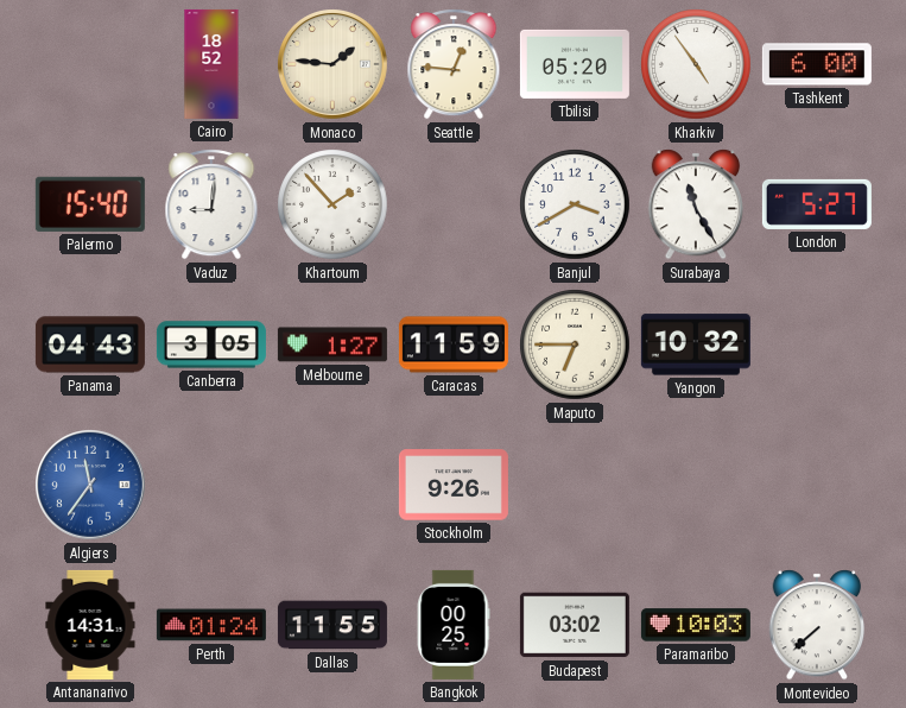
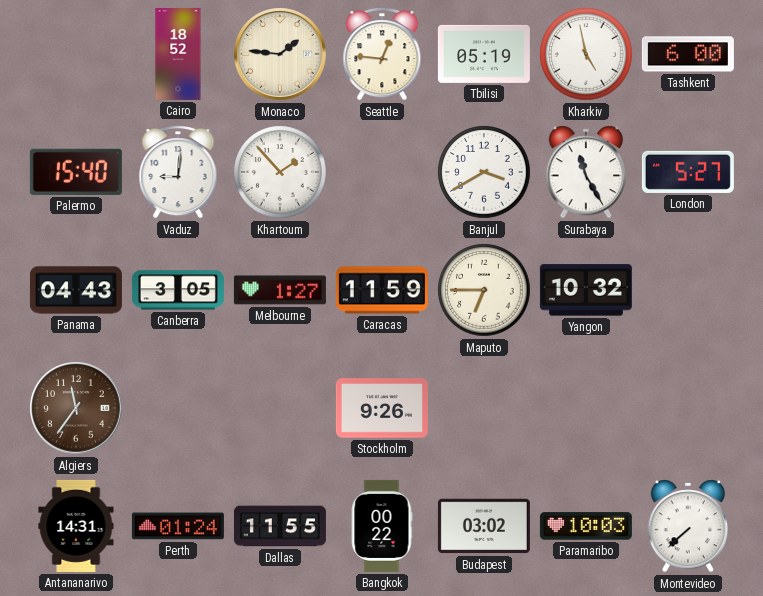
Tbilisi: 05:20 -> 05:19
Kharkiv: 4:54 -> 4:58
Algiers dial: blue -> brown
Bangkok: 00:25 -> 00:22
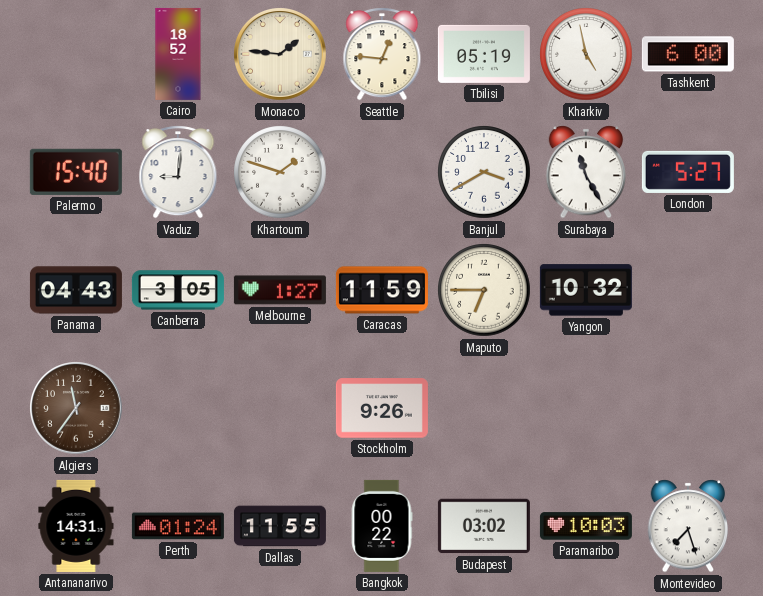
Khartoum: 1:53 -> 1:48
Montevideo: 7:38 -> 7:27
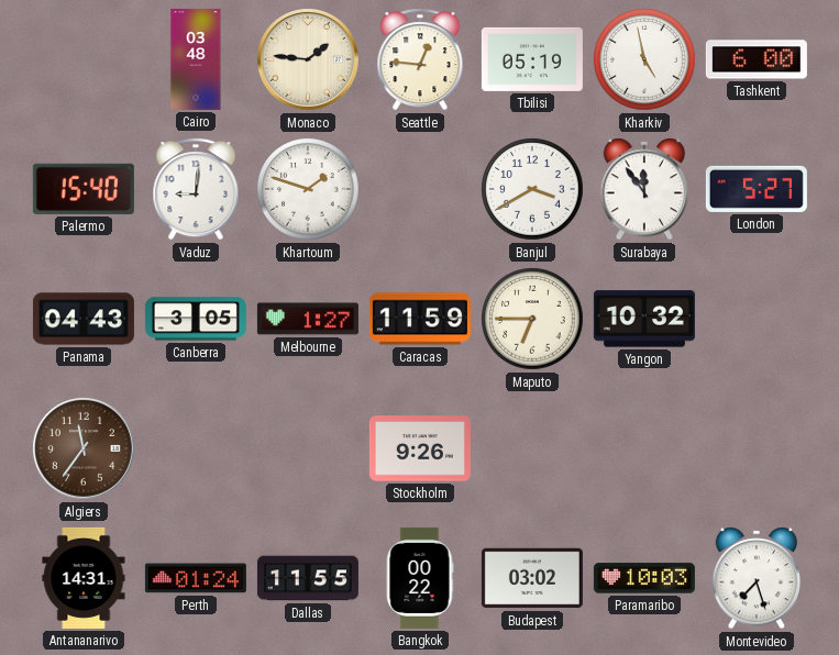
Cairo: 18:52 -> 03:48
Surabaya: 11:25 -> 11:54
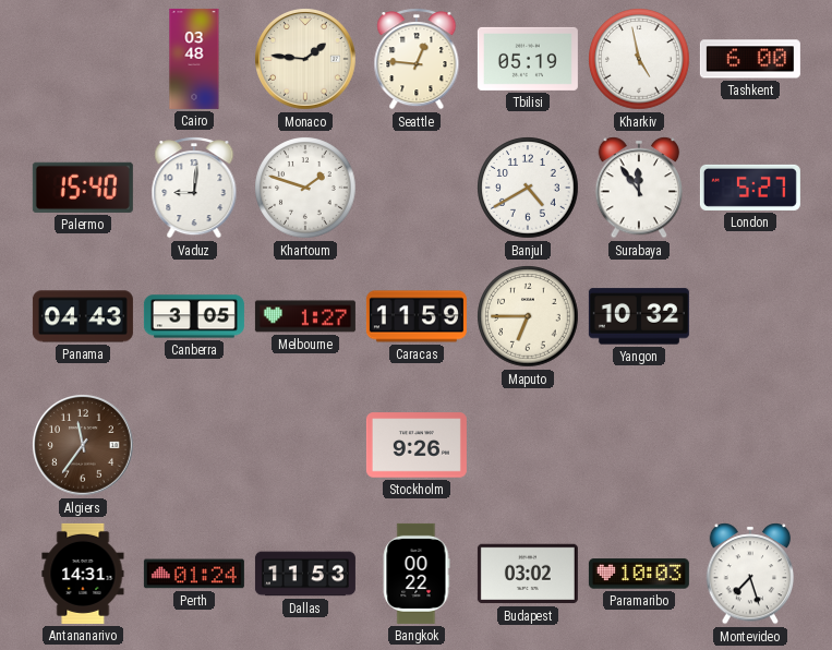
Banjul: 3:40 -> 4:40
Dallas: 11:55 -> 11:53
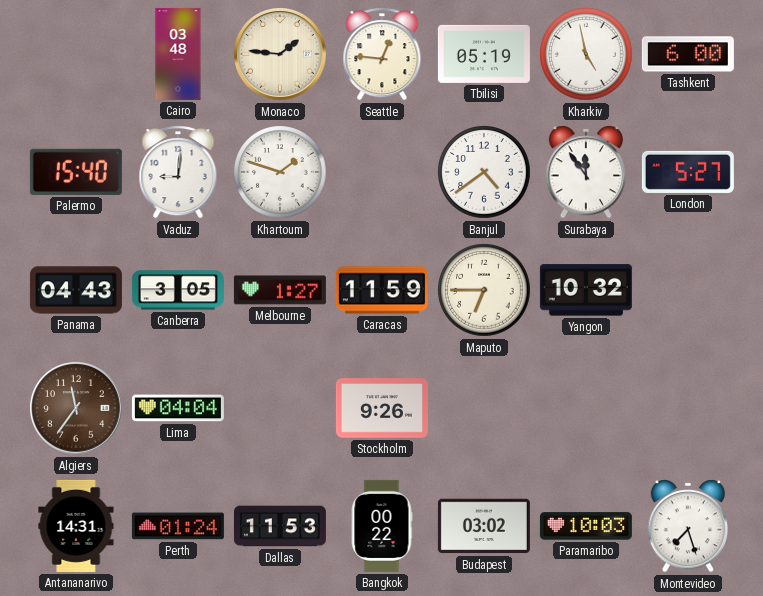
Banjul: 4:40 -> 4:39
Lima: none -> 04:04
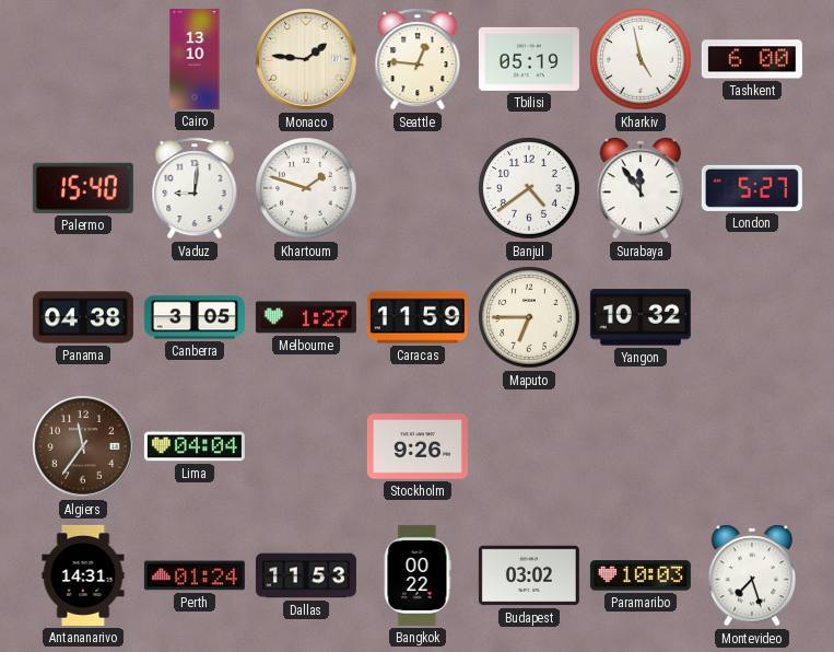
Cairo: 03:48 -> 13:10
Panama: 04:43 -> 04:38
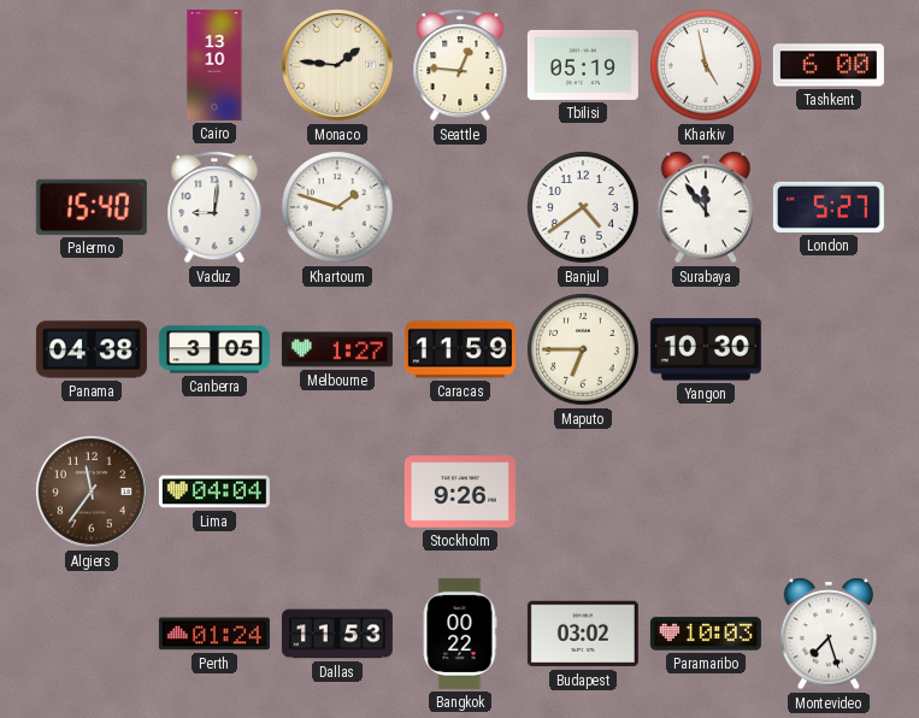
Yangon: 10:32 -> 10:30
Antananarivo: 14:31 -> none
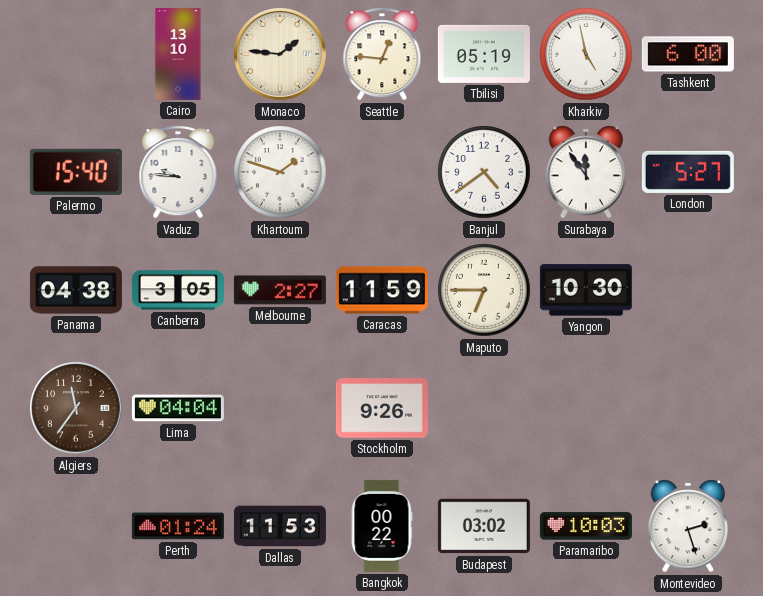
Vaduz: 9:01 -> 9:46
Melbourne: 1:27 -> 2:27
Montevideo: 7:27 -> 2:27
